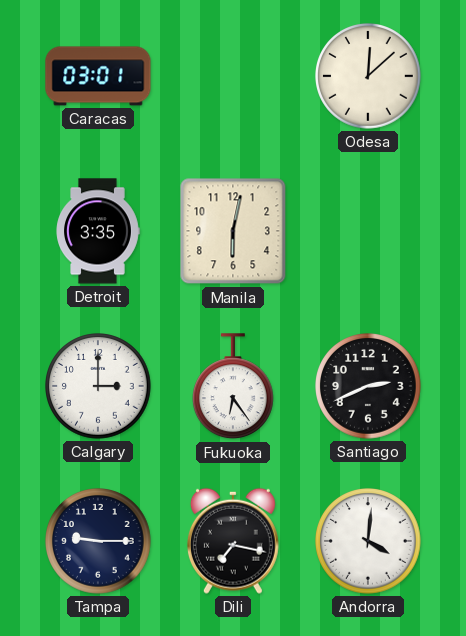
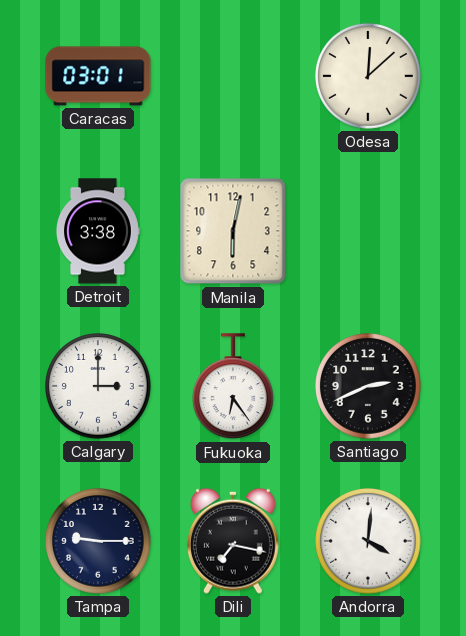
Detroit: 3:35 -> 3:38
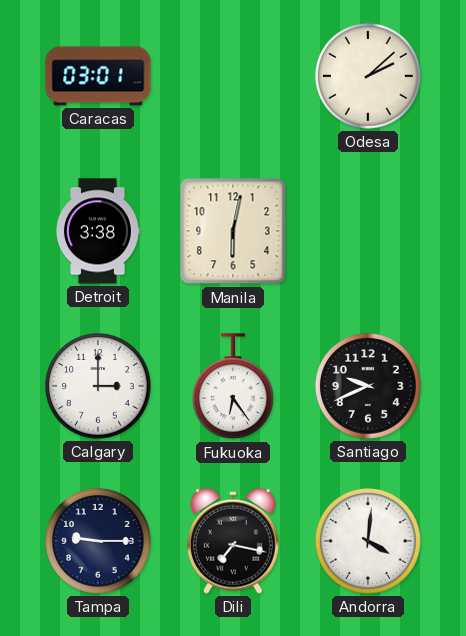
Odesa: 12:08 -> 2:08
Santiago: 2:41 -> 9:41
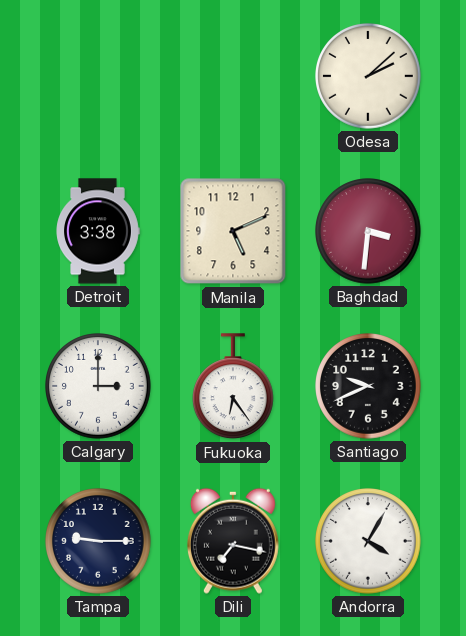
Caracas: 03:01 -> none
Manila: 6:02 -> 5:11
Baghdad: none -> 3:31
Andorra: 4:01 -> 4:05
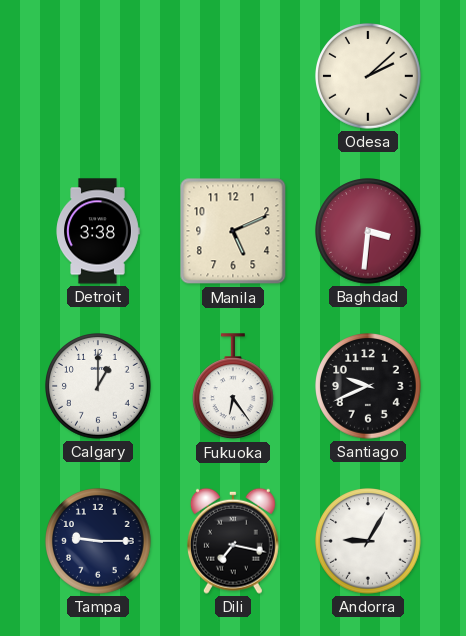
Calgary: 3:00 -> 1:00
Andorra: 4:05 -> 9:05
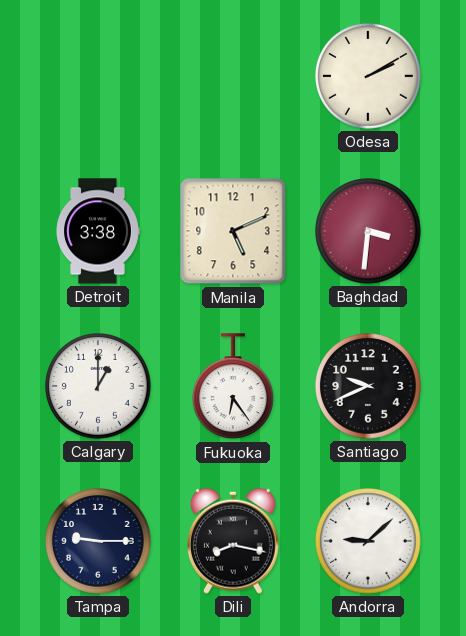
Odesa: 2:08 -> 2:10
Dili: 7:17 -> 8:17
Andorra: 9:05 -> 9:08
